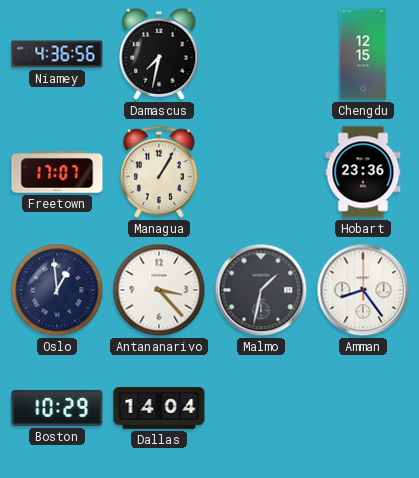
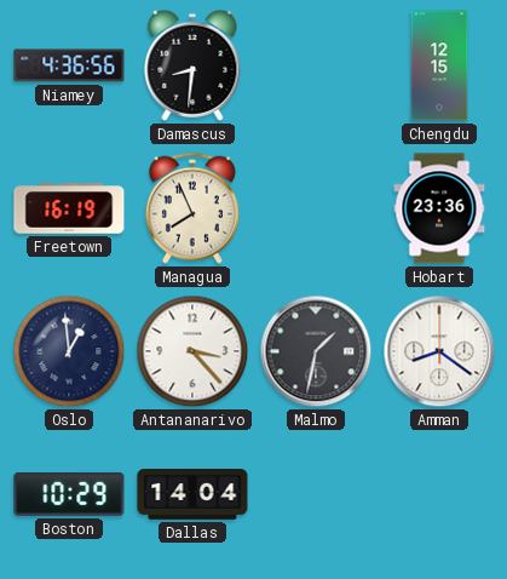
Damascus: 7:32 -> 8:31
Freetown: 17:07 -> 16:19
Managua: 1:05 -> 7:56
Amman: 8:24 -> 8:21
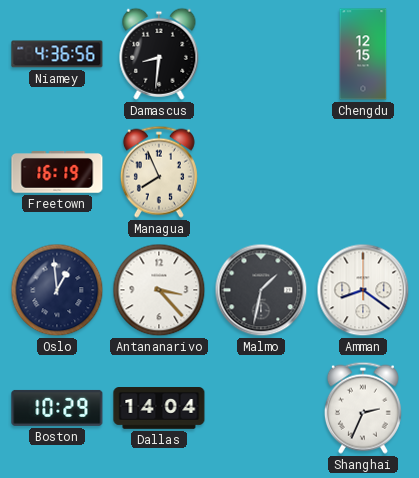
Hobart: 23:36 -> none
Shanghai: none -> 2:34
